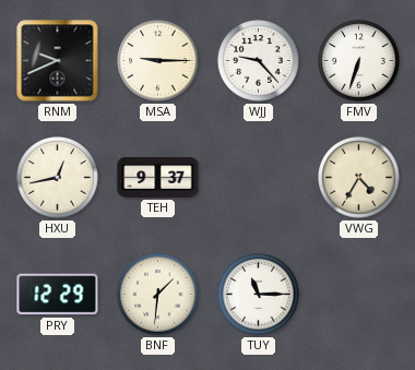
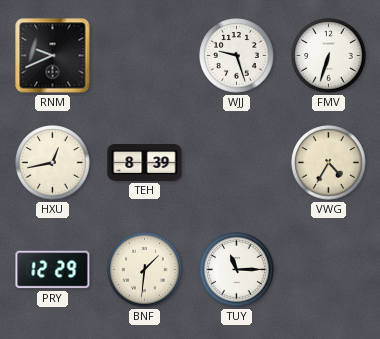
MSA: 9:15 -> none
WJJ: 9:23 -> 9:27
TEH: 9:37 -> 8:39
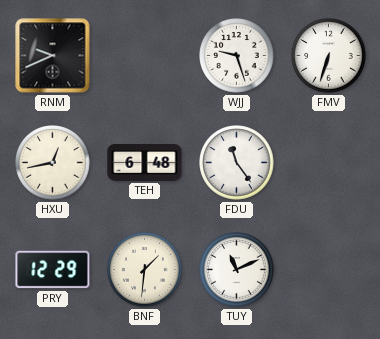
TEH: 8:39 -> 6:48
FDU: none -> 11:24
VWG: 4:35 -> none
TUY: 11:15 -> 11:11
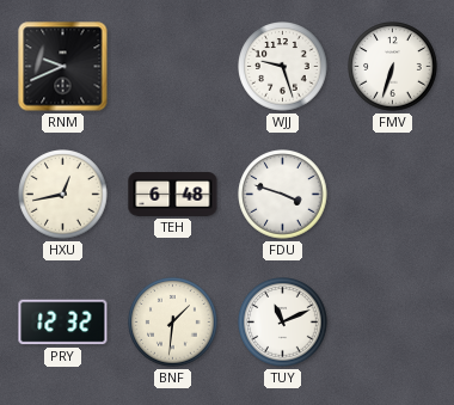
FDU: 11:24 -> 3:48
PRY: 12:29 -> 12:32
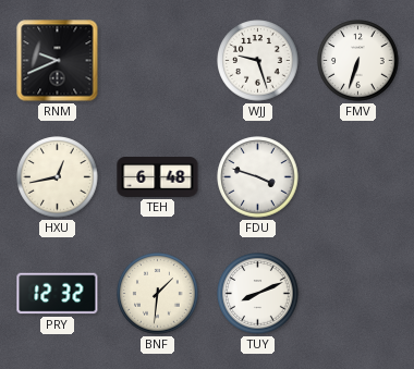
TUY: 11:11 -> 8:11
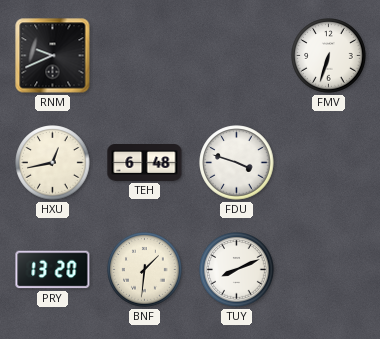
WJJ: 9:27 -> none
PRY: 12:32 -> 13:20
